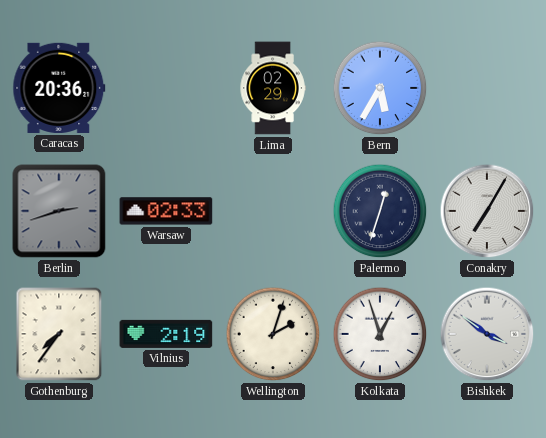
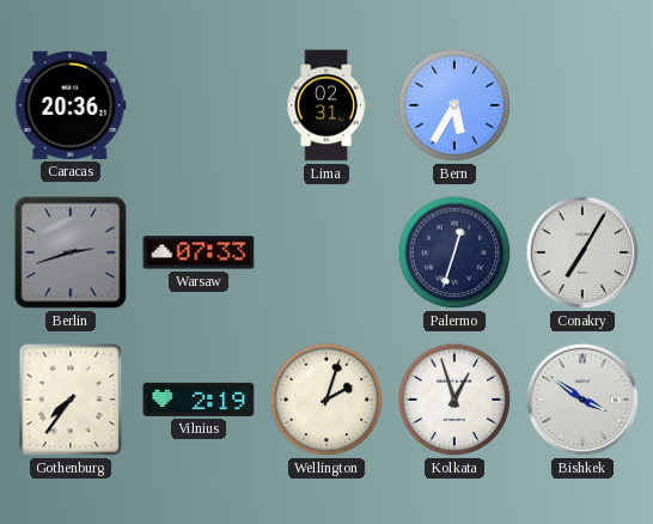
Lima: 02:29 -> 02:31
Warsaw: 02:33 -> 07:33
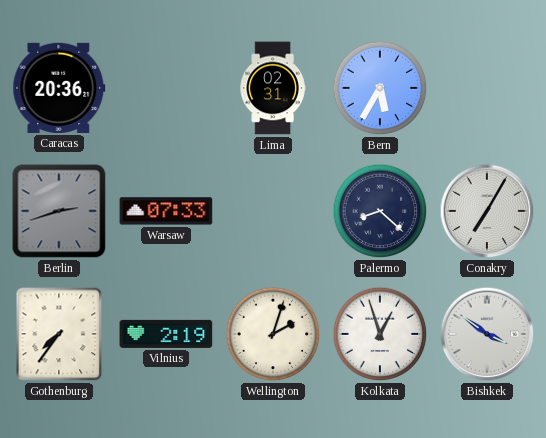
Palermo: 12:33 -> 8:22
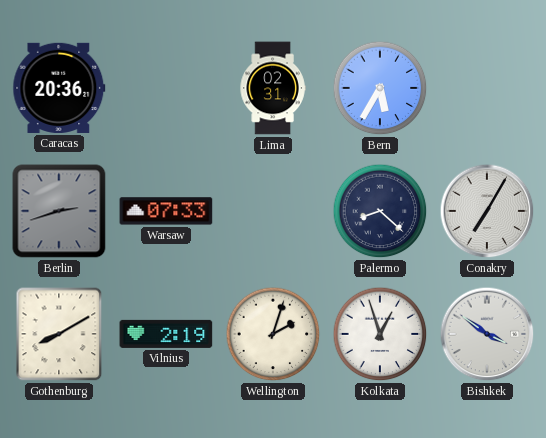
Gothenburg: 7:36 -> 8:10
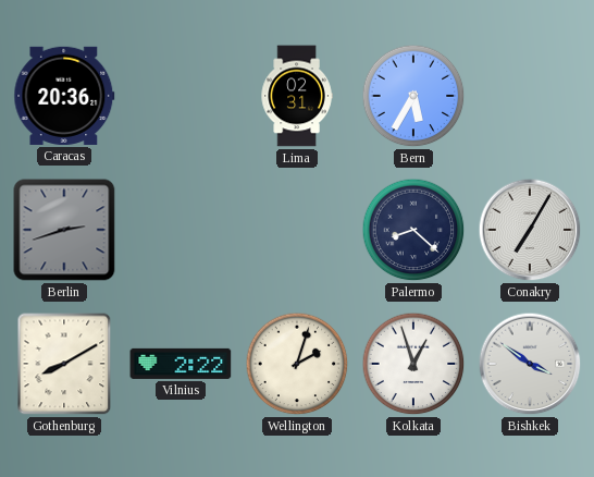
Warsaw: 07:33 -> none
Vilnius: 2:19 -> 2:22
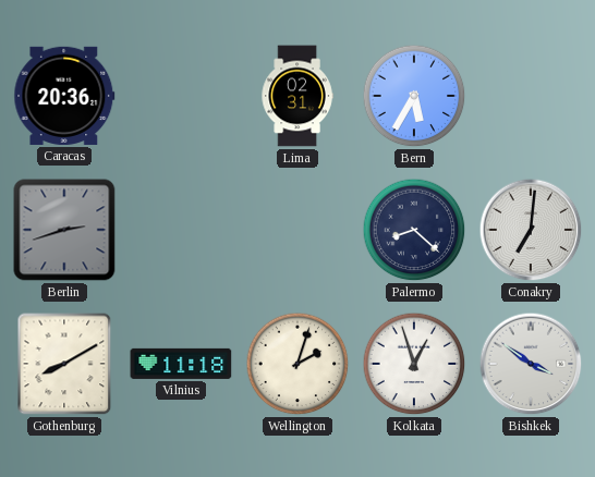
Conakry: 7:05 -> 7:01
Vilnius: 2:22 -> 11:18
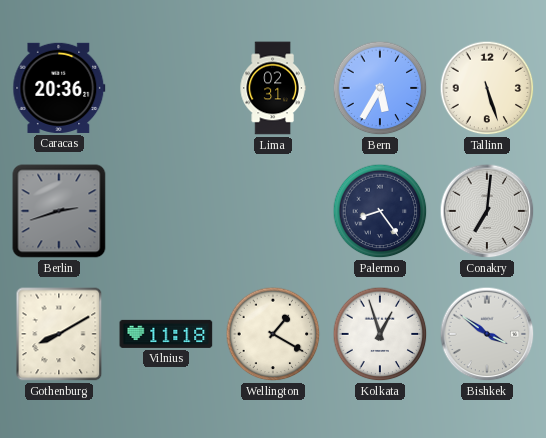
Tallinn: none -> 5:27
Palermo: 8:22 -> 8:24
Wellington: 2:03 -> 1:20
